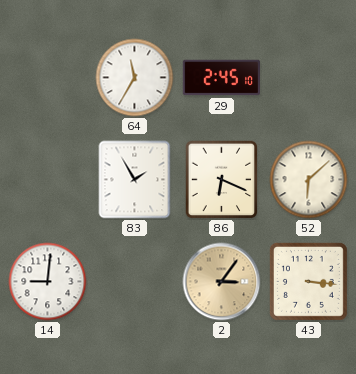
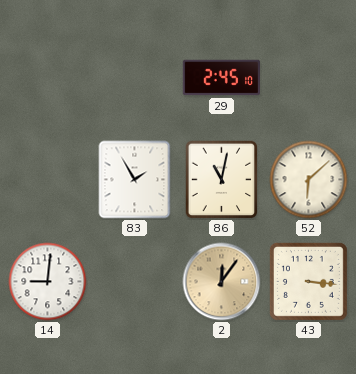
64: 11:35 -> none
86: 6:19 -> 11:02
2: 3:06 -> 12:06
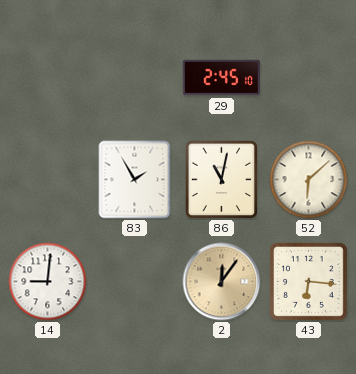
43: 3:16 -> 6:16
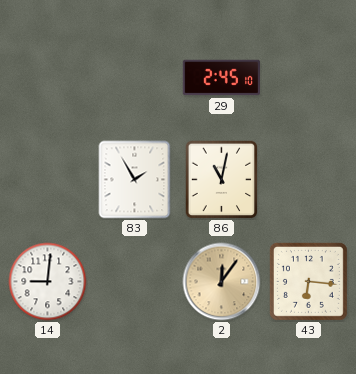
52: 6:08 -> none
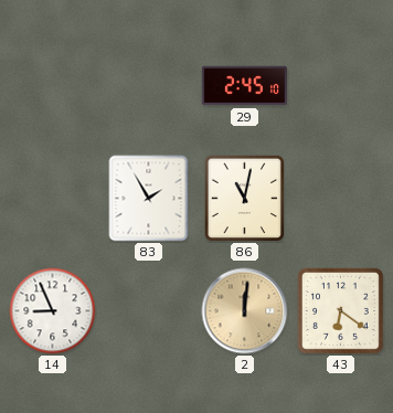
14: 9:01 -> 8:56
2: 12:06 -> 12:01
43: 6:16 -> 6:21
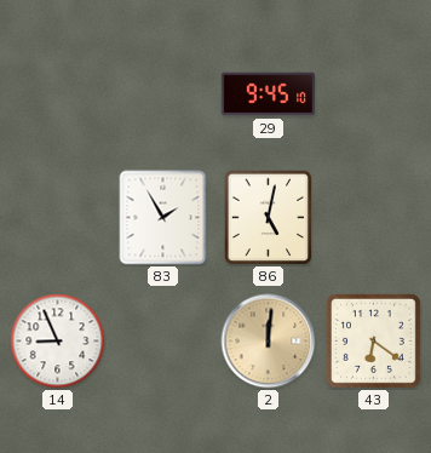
29: 2:45 -> 9:45
86: 11:02 -> 5:02
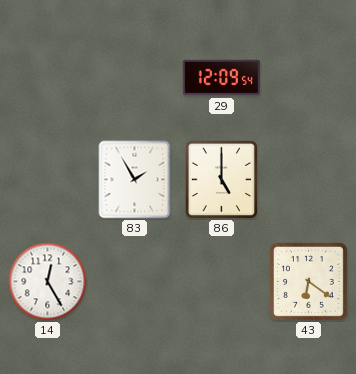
29: 9:45 -> 12:09
86: 5:02 -> 5:00
14: 8:56 -> 12:25
2: 12:01 -> none
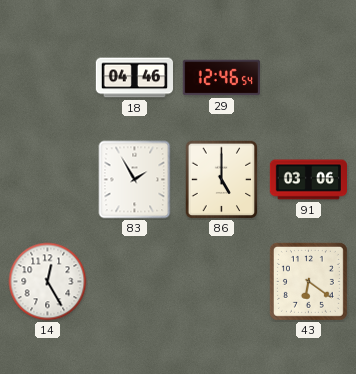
18: none -> 04:46
29: 12:09 -> 12:46
91: none -> 03:06
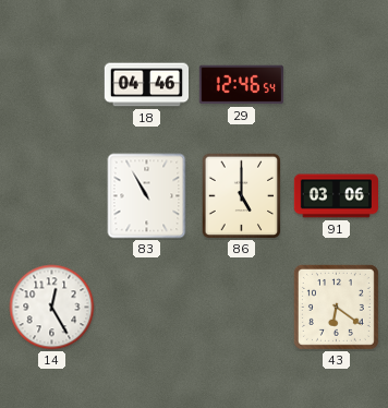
83: 1:55 -> 10:55
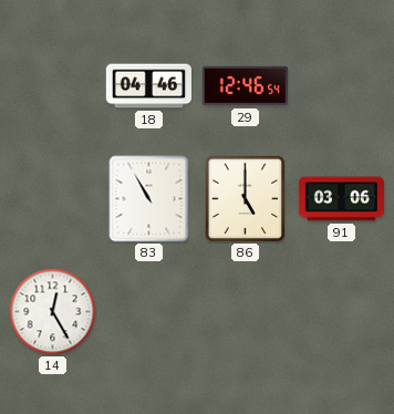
43: 6:21 -> none
